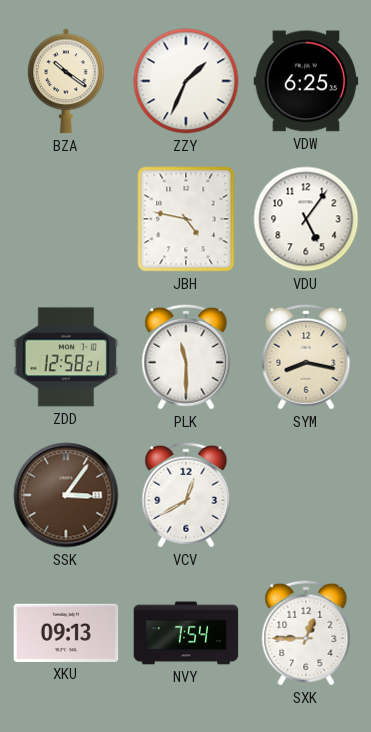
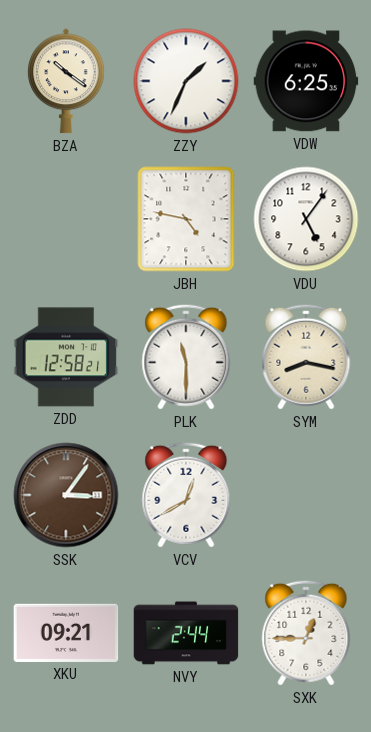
XKU: 09:13 -> 09:21
NVY: 7:54 -> 2:44
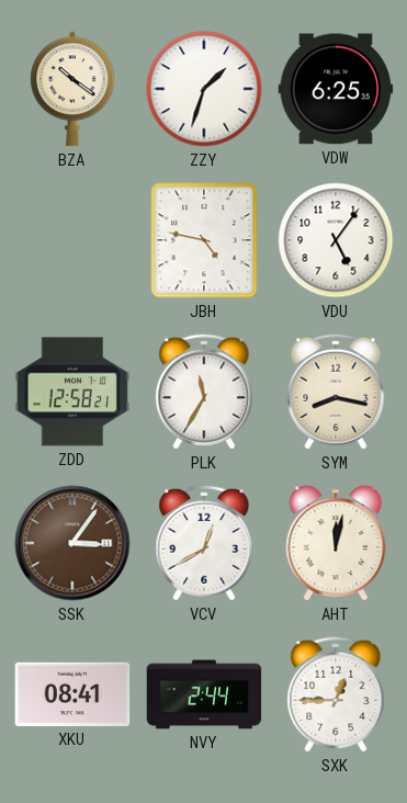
ZZY: 1:34 -> 1:33
PLK: 11:30 -> 11:35
AHT: none -> 12:02
XKU: 09:21 -> 08:41
